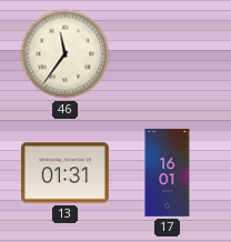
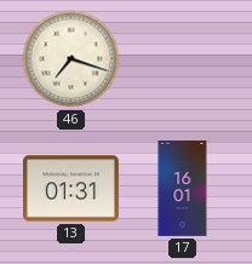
46: 11:36 -> 7:18
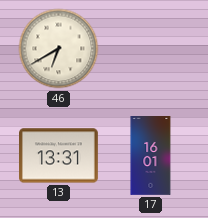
46: 7:18 -> 6:40
13: 01:31 -> 13:31
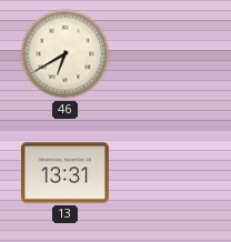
17: 16:01 -> none
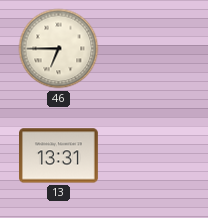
46: 6:40 -> 6:45
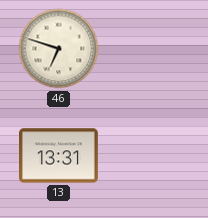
46: 6:45 -> 6:48
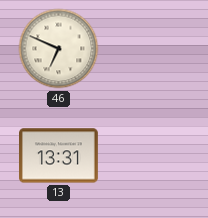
46: 6:48 -> 6:49
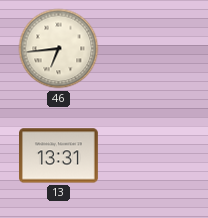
46: 6:49 -> 6:44
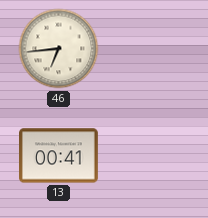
13: 13:31 -> 00:41
